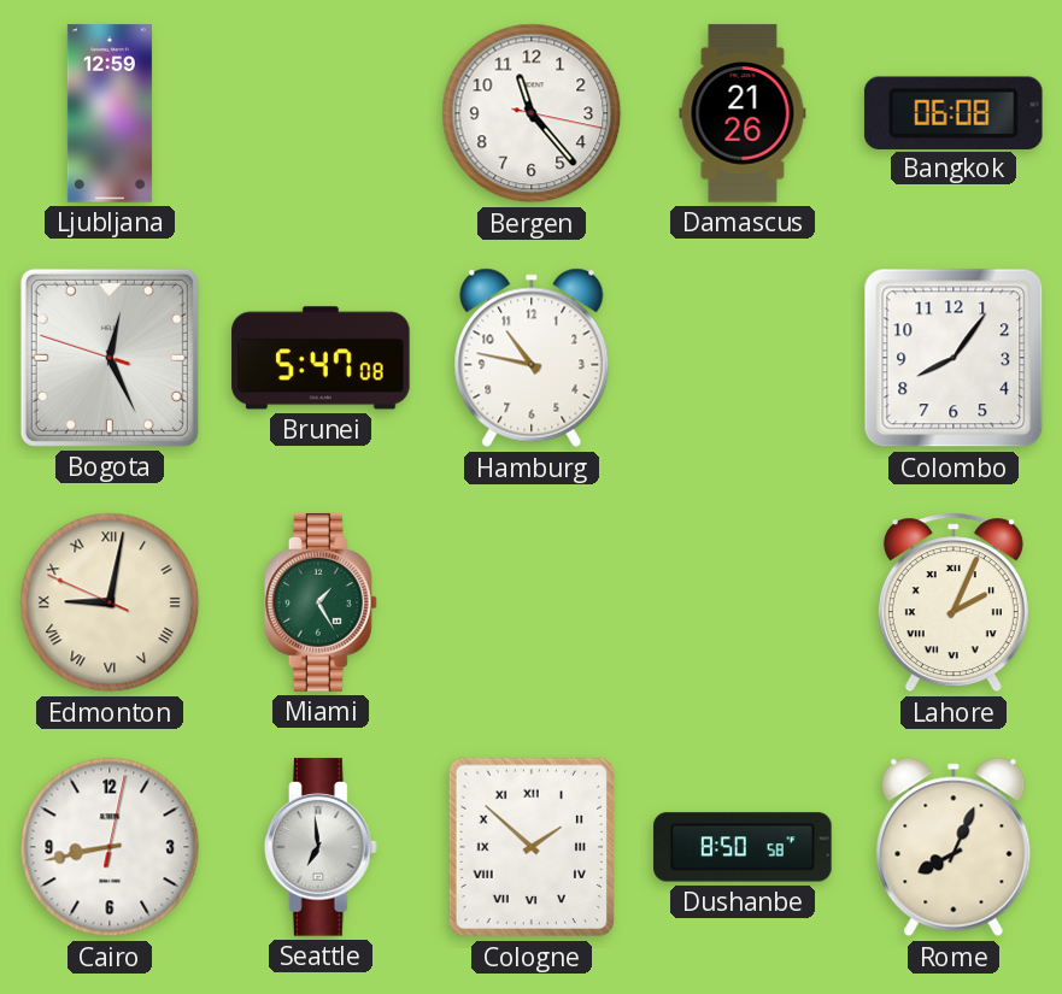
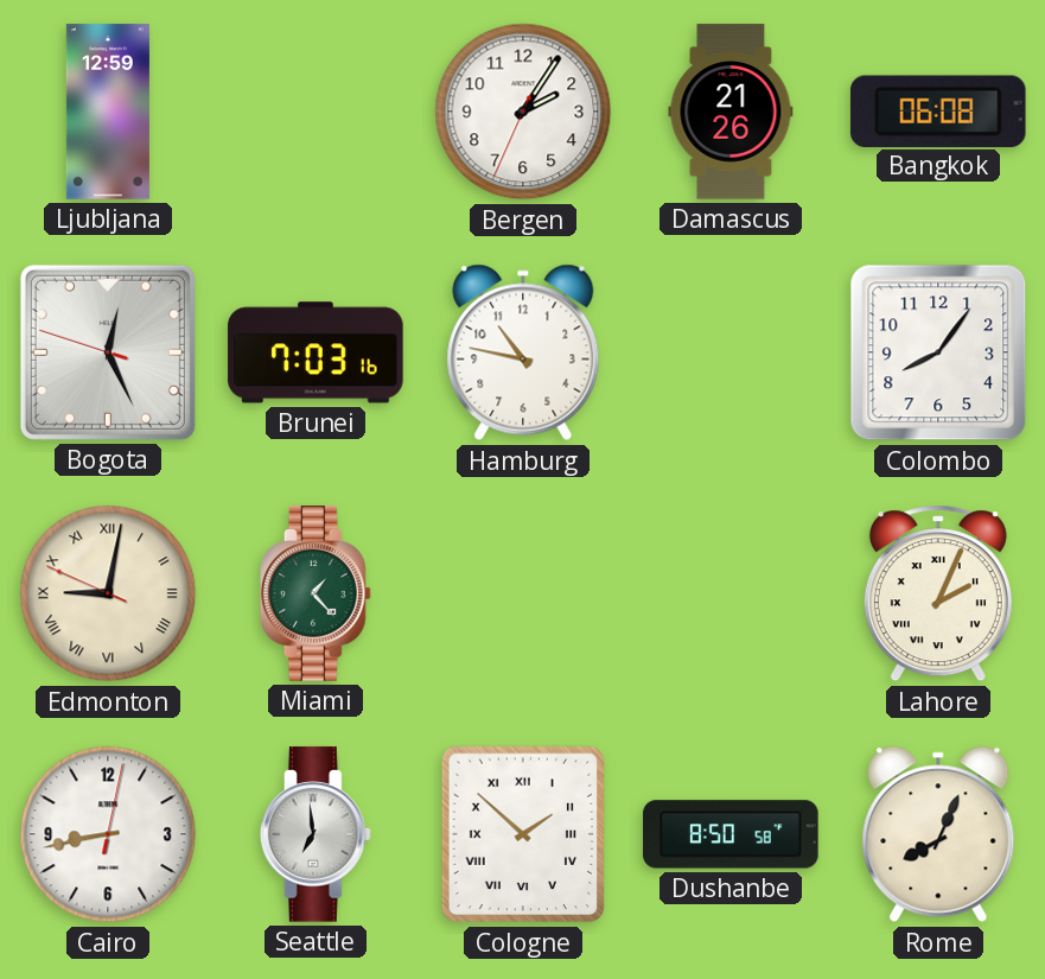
Bergen: 11:23 -> 2:05
Brunei: 5:47 -> 7:03
Miami: 1:25 -> 1:23
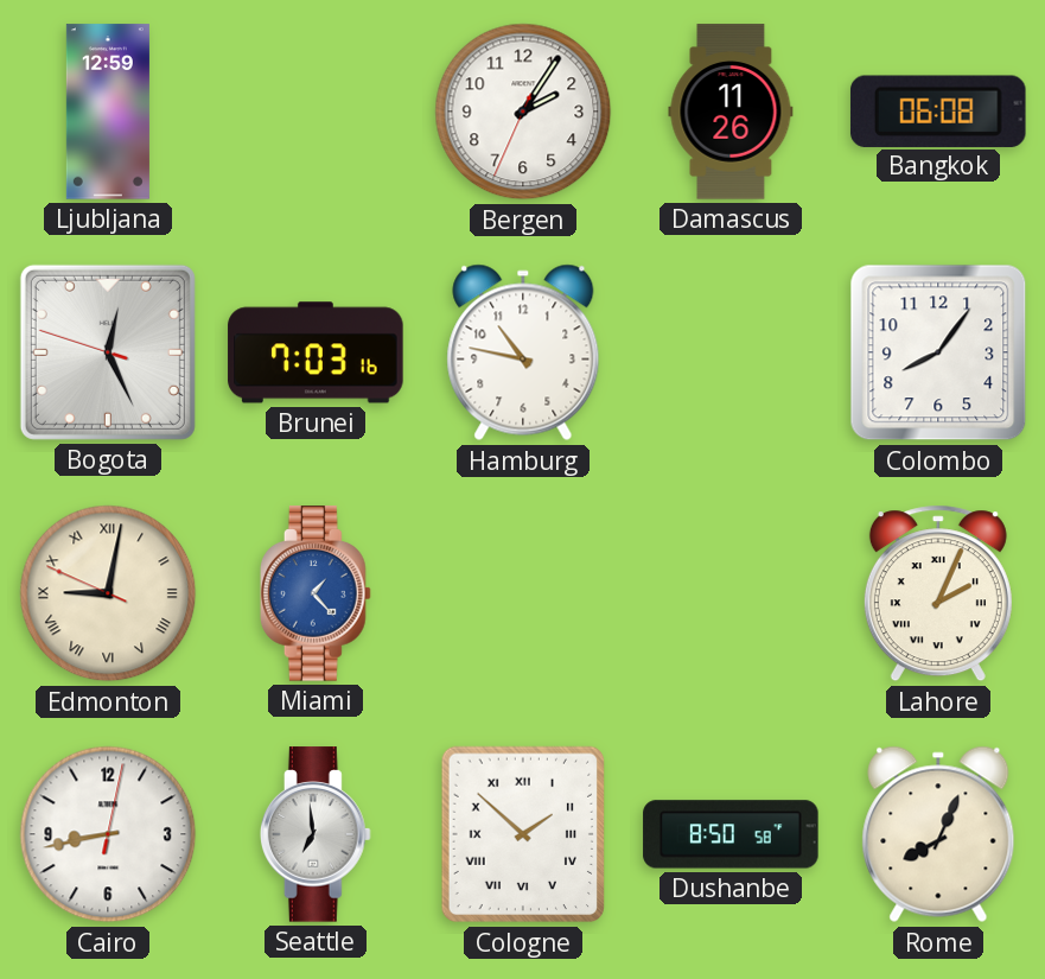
Damascus: 21:26 -> 11:26
Miami dial: green -> blue
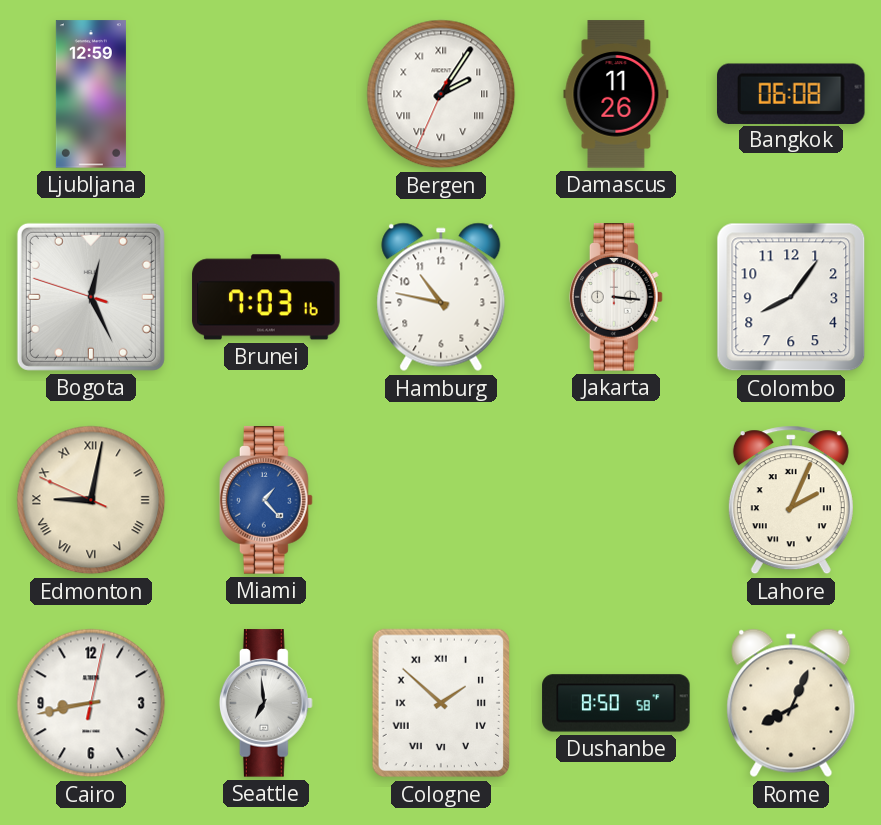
Bergen numerals: Arabic -> Roman
Jakarta: none -> 3:16
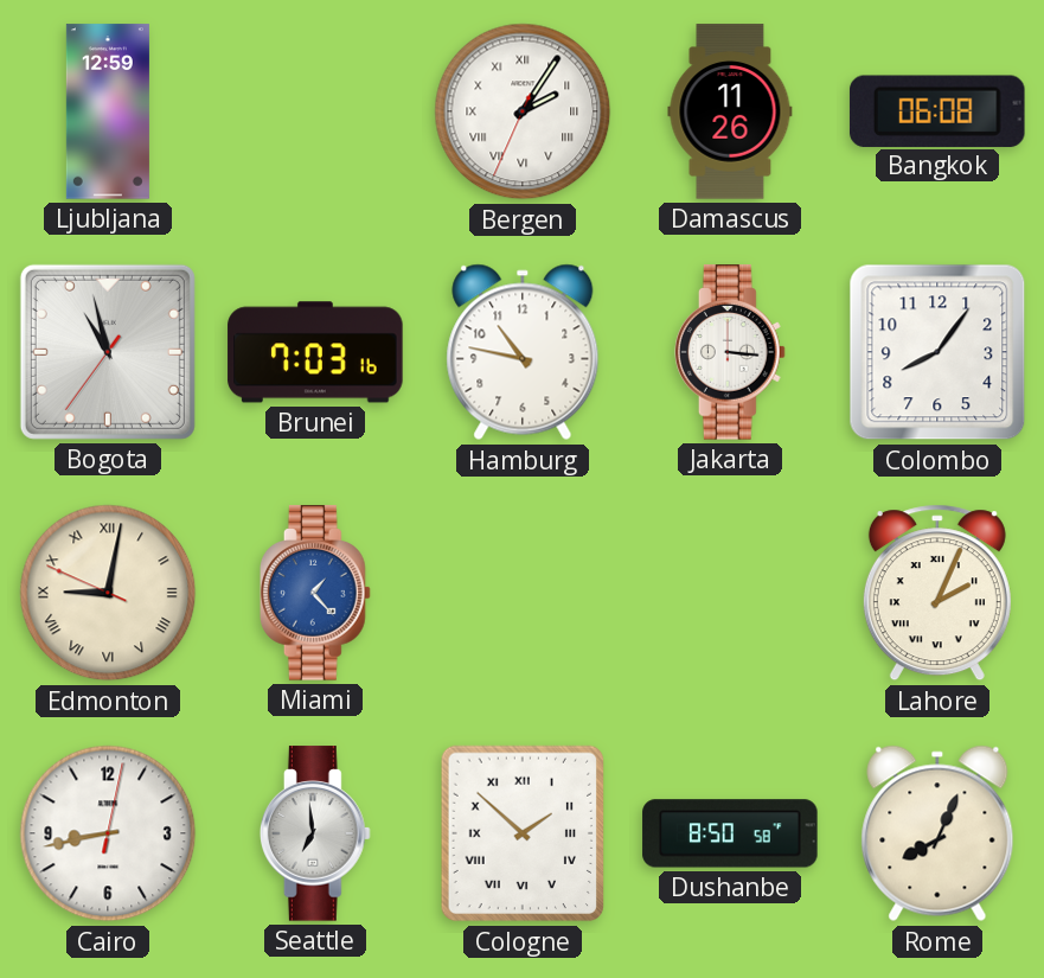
Bogota: 12:25 -> 10:57
